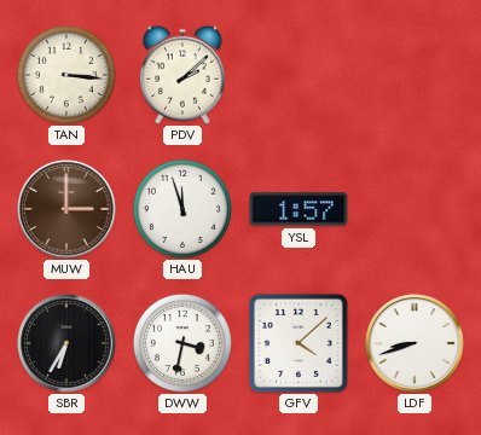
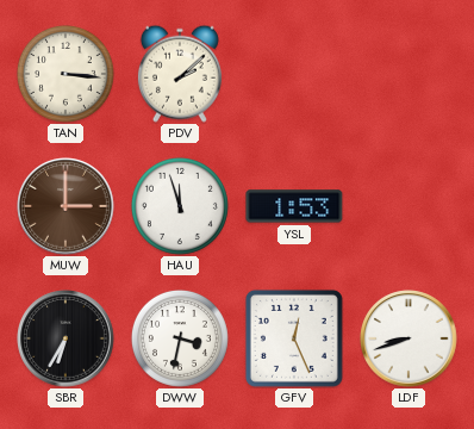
YSL: 1:57 -> 1:53
GFV: 4:08 -> 12:26
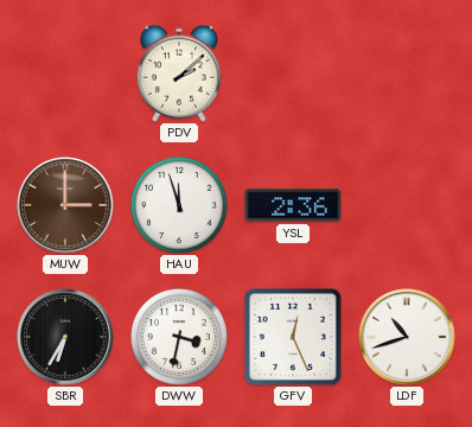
TAN: 3:16 -> none
YSL: 1:53 -> 2:36
LDF: 8:42 -> 10:42
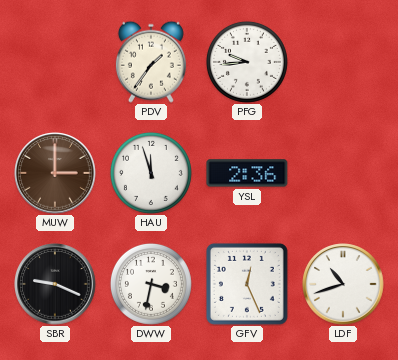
PDV: 2:08 -> 1:36
PFG: none -> 9:44
SBR: 6:35 -> 9:19
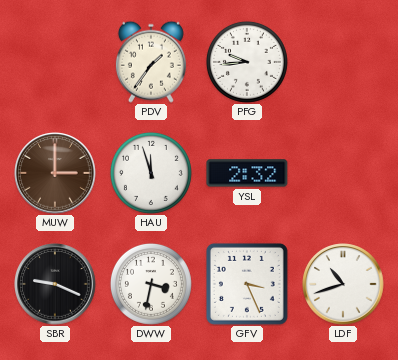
YSL: 2:36 -> 2:32
GFV: 12:26 -> 3:26
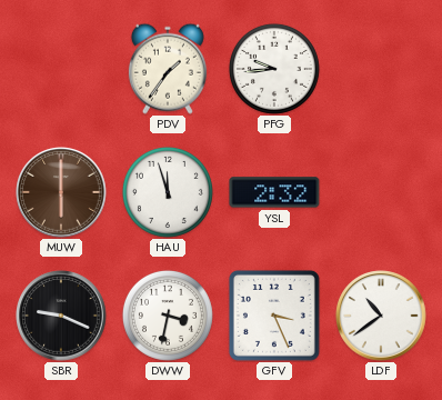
MUW: 3:00 -> 6:00
LDF: 10:42 -> 10:39
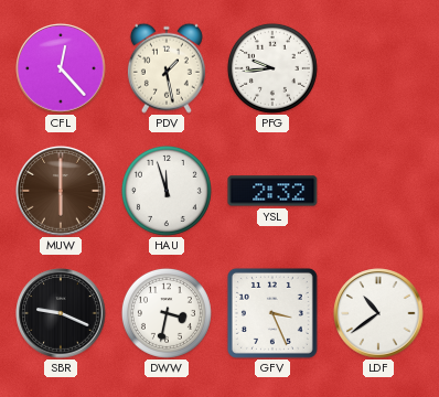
CFL: none -> 12:23
PDV: 1:36 -> 1:28
